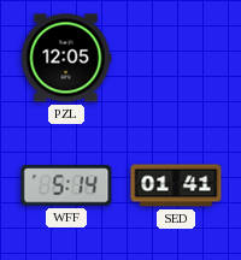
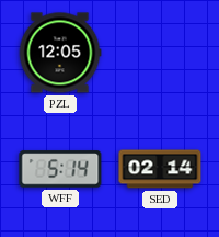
SED: 01:41 -> 02:14
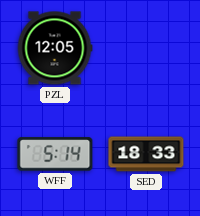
SED: 02:14 -> 18:33
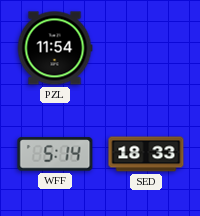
PZL: 12:05 -> 11:54
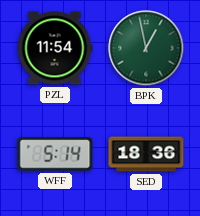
BPK: none -> 12:58
SED: 18:33 -> 18:36
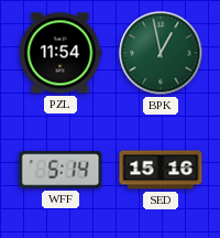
SED: 18:36 -> 15:16
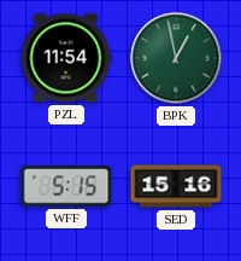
WFF: 5:14 -> 5:15
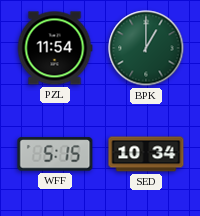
BPK: 12:58 -> 1:00
SED: 15:16 -> 10:34
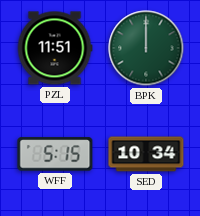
PZL: 11:54 -> 11:51
BPK: 1:00 -> 12:00
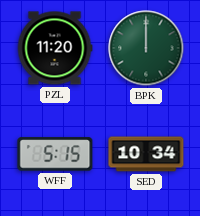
PZL: 11:51 -> 11:20
